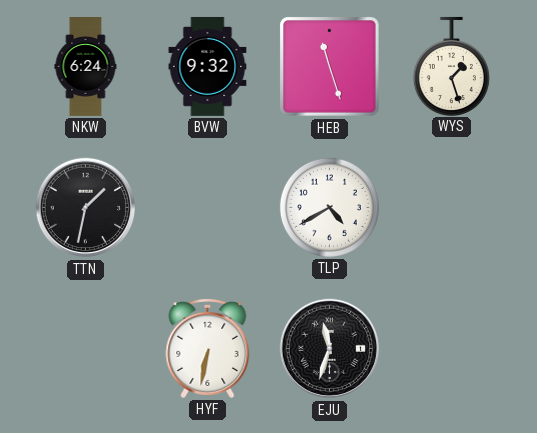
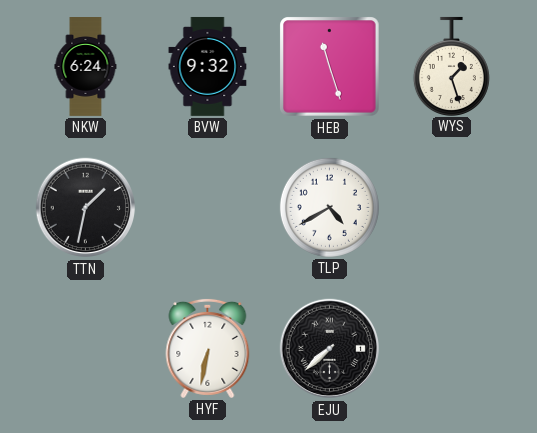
EJU: 11:33 -> 7:38
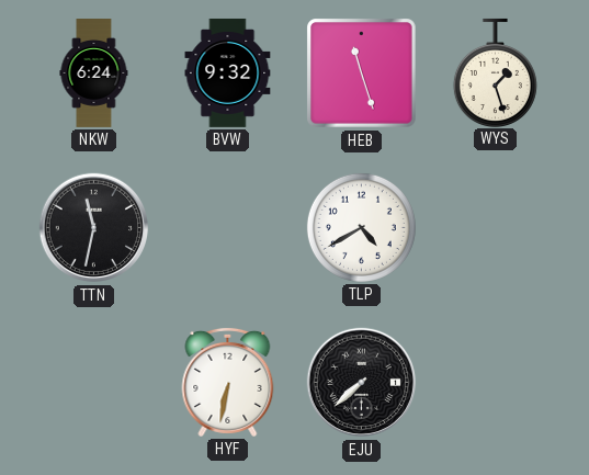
TTN: 1:32 -> 11:32
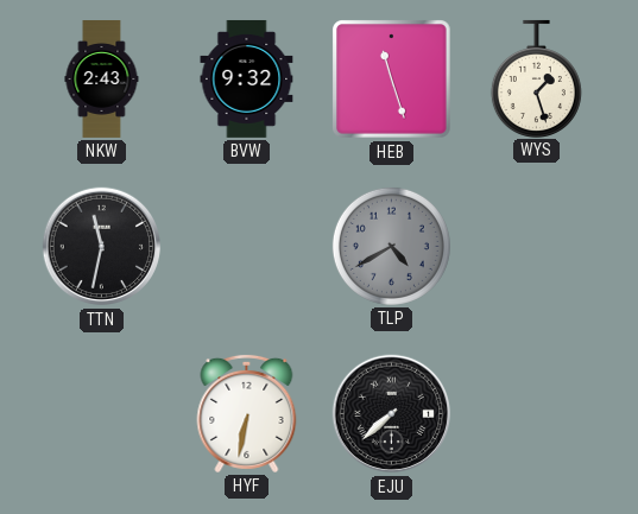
NKW: 6:24 -> 2:43
TLP dial: white -> grey
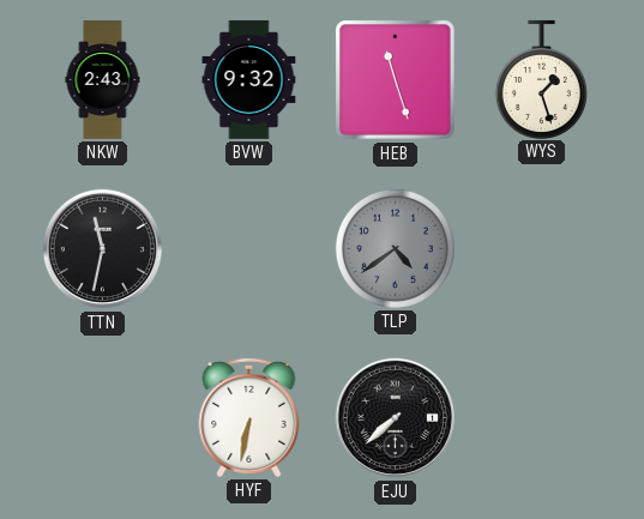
TLP: 4:40 -> 4:39
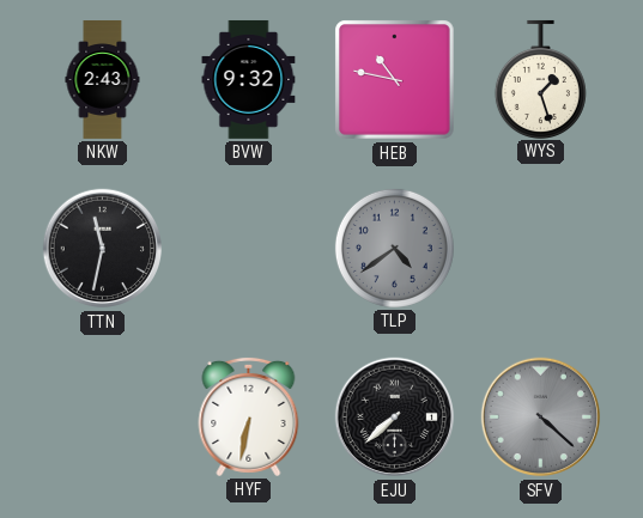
HEB: 11:27 -> 10:47
SFV: none -> 4:22
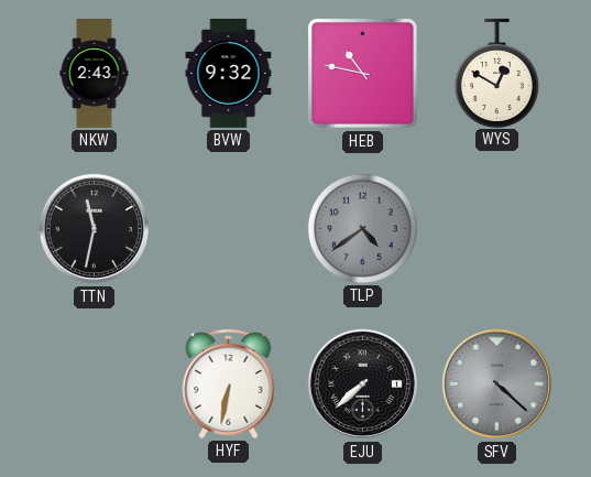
WYS: 1:27 -> 12:50
